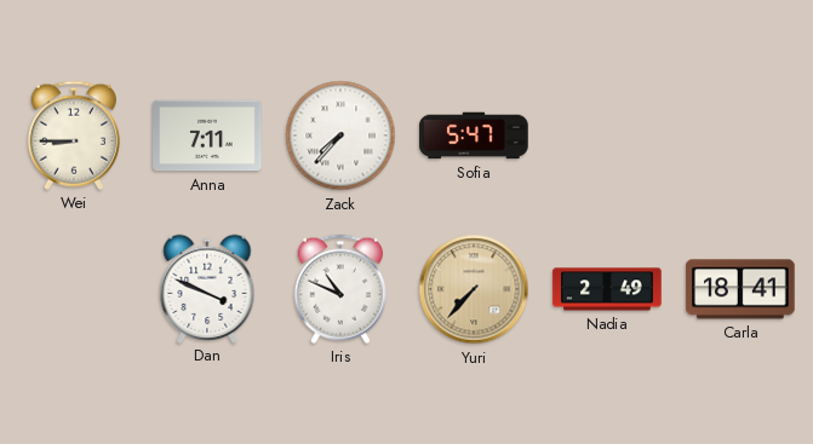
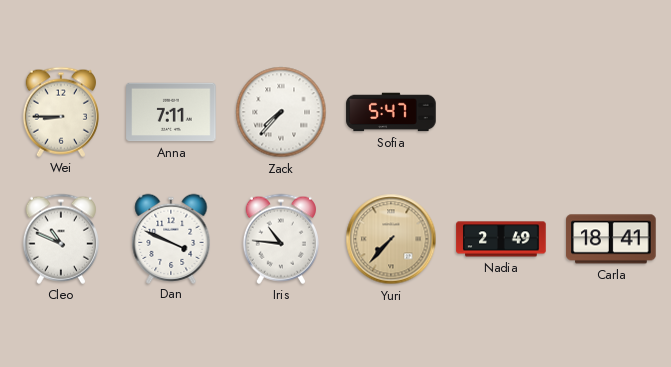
Cleo: none -> 10:49
Iris: 10:49 -> 10:46
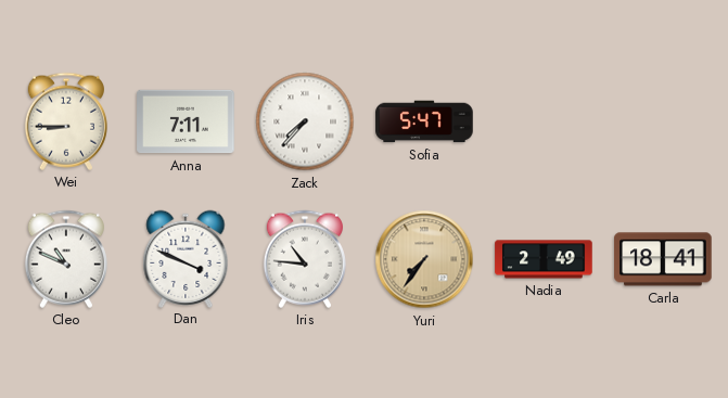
Yuri: 7:37 -> 7:36
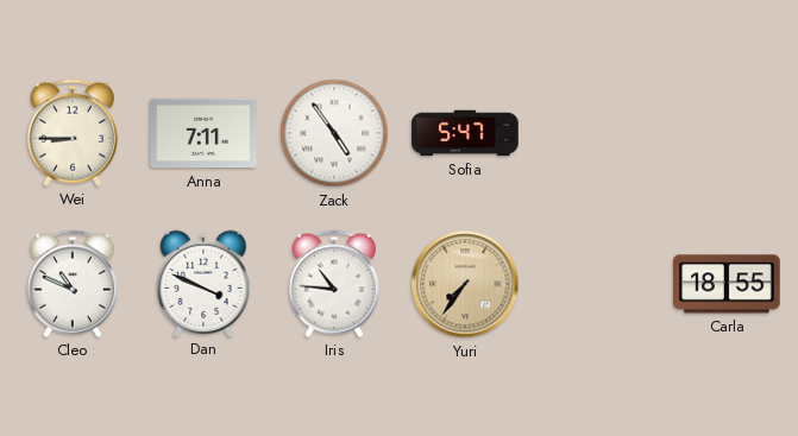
Zack: 7:37 -> 4:54
Nadia: 2:49 -> none
Carla: 18:41 -> 18:55
